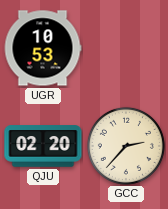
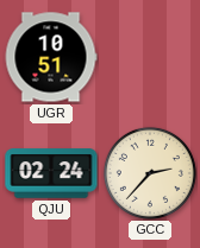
UGR: 10:53 -> 10:51
QJU: 02:20 -> 02:24
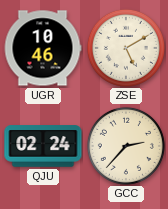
UGR: 10:51 -> 10:46
ZSE: none -> 5:10
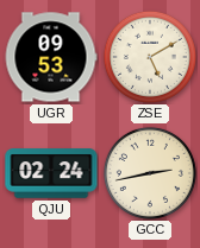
UGR: 10:46 -> 09:53
GCC: 2:37 -> 2:43
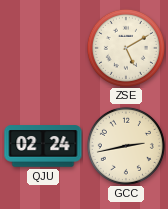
UGR: 09:53 -> none
